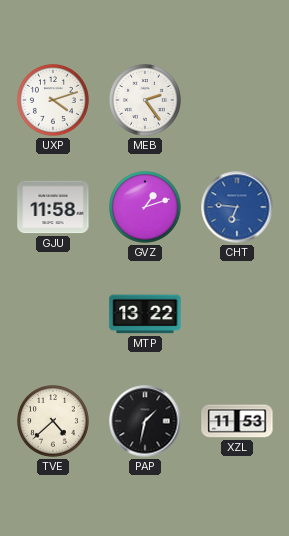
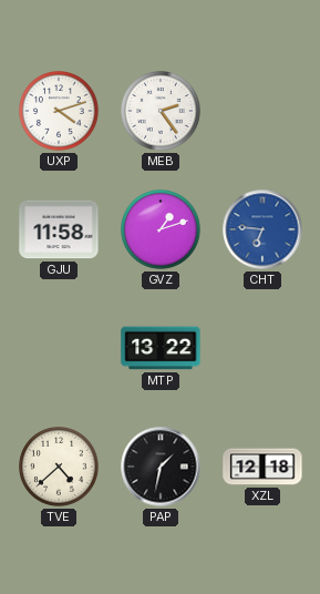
XZL: 11:53 -> 12:18
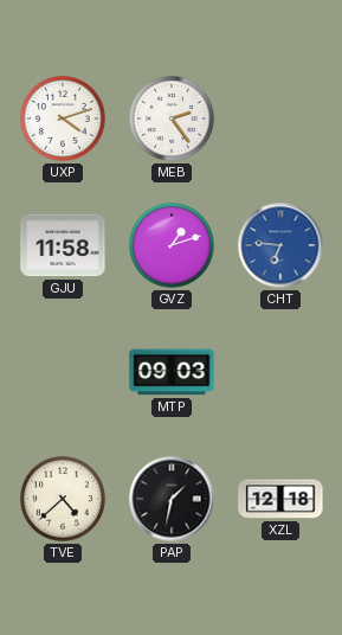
MTP: 13:22 -> 09:03
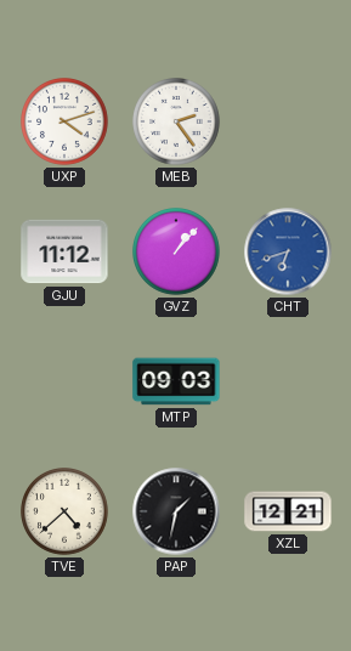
GJU: 11:58 -> 11:12
GVZ: 1:12 -> 1:07
CHT: 6:46 -> 6:42
XZL: 12:18 -> 12:21
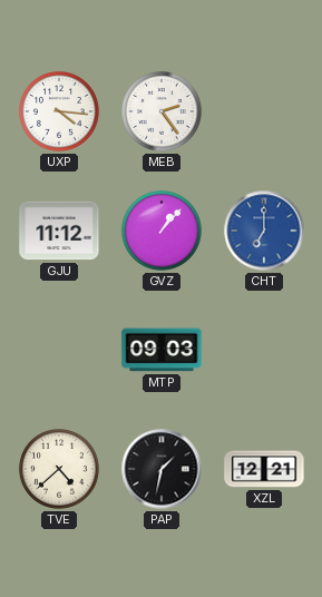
UXP: 4:12 -> 4:16
CHT: 6:42 -> 7:00
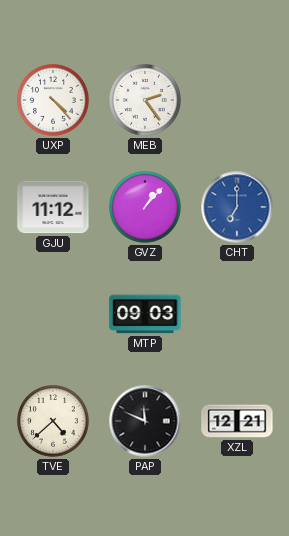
UXP: 4:16 -> 4:23
PAP: 1:32 -> 11:49
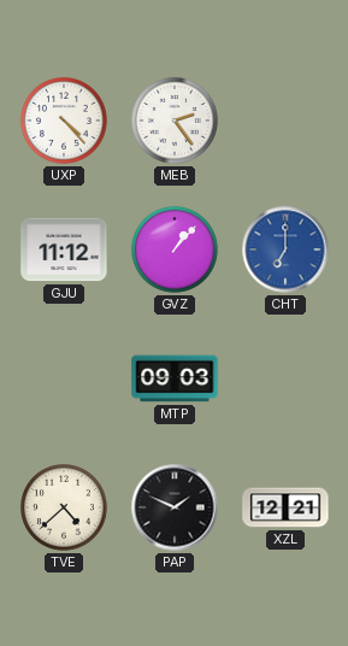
PAP: 11:49 -> 1:49
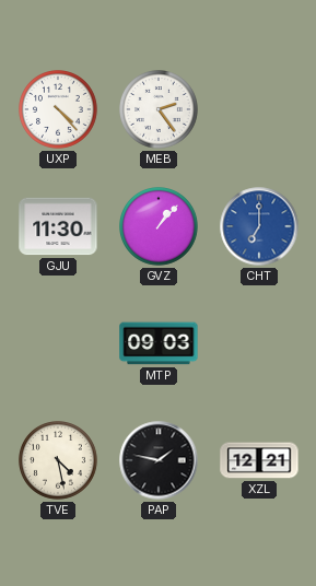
GJU: 11:12 -> 11:30
TVE: 4:38 -> 4:28
PAP: 1:49 -> 1:47
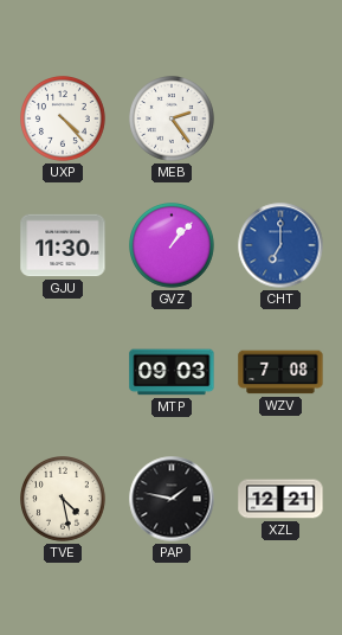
WZV: none -> 7:08
